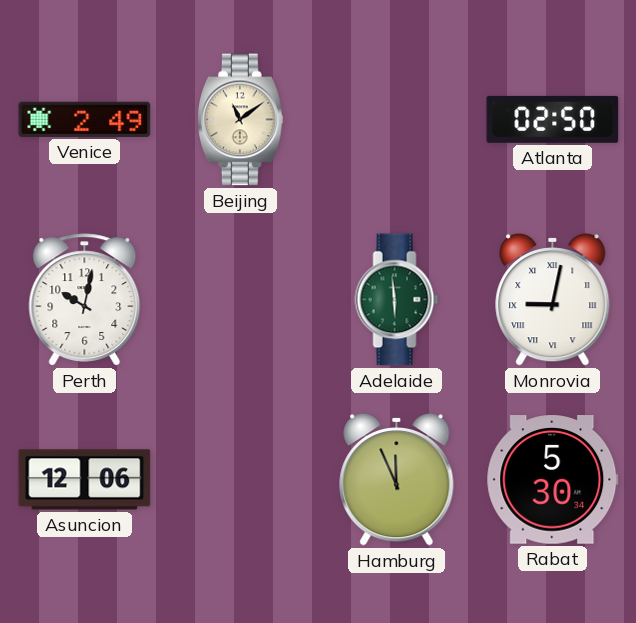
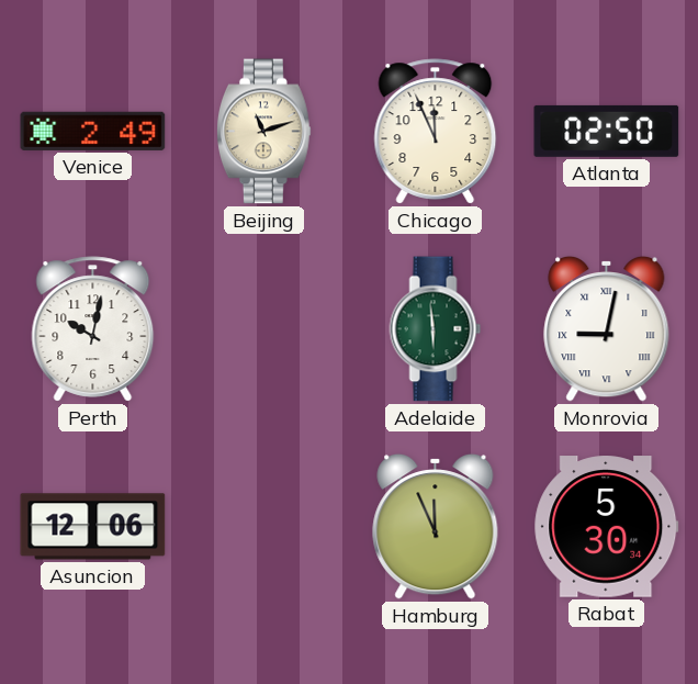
Beijing: 11:09 -> 11:12
Chicago: none -> 11:56
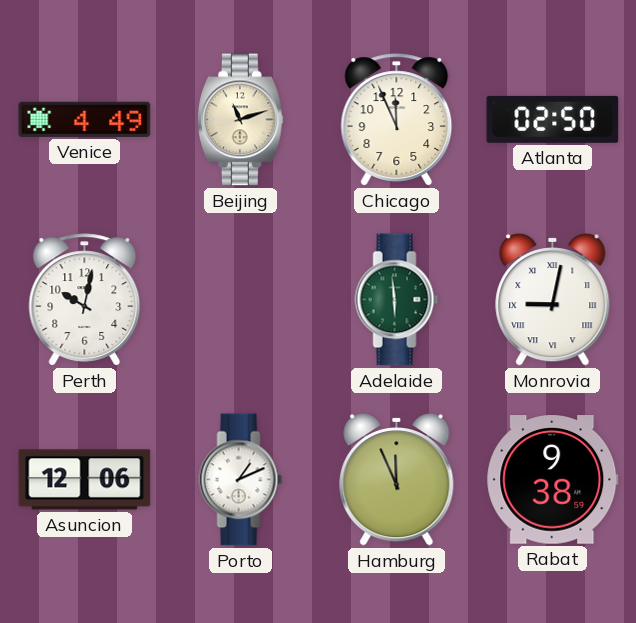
Venice: 2:49 -> 4:49
Porto: none -> 1:11
Rabat: 5:30 -> 9:38
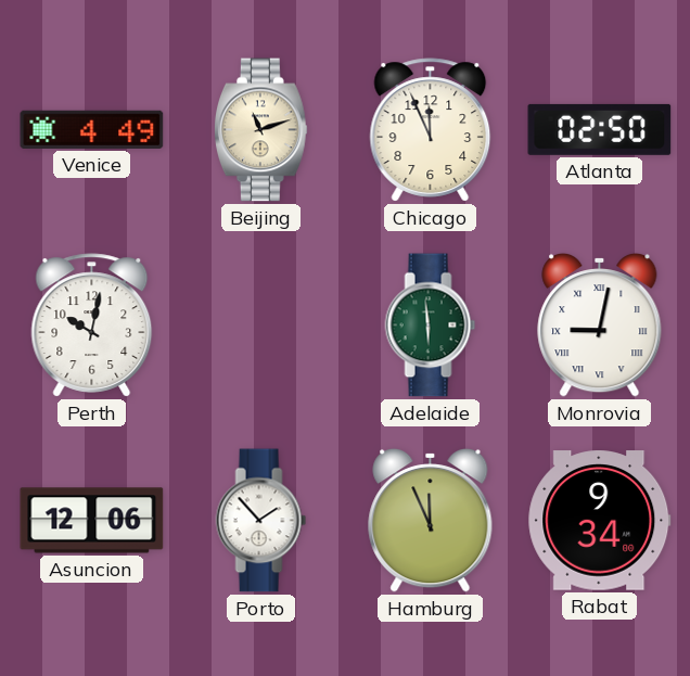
Porto: 1:11 -> 1:53
Rabat: 9:38 -> 9:34
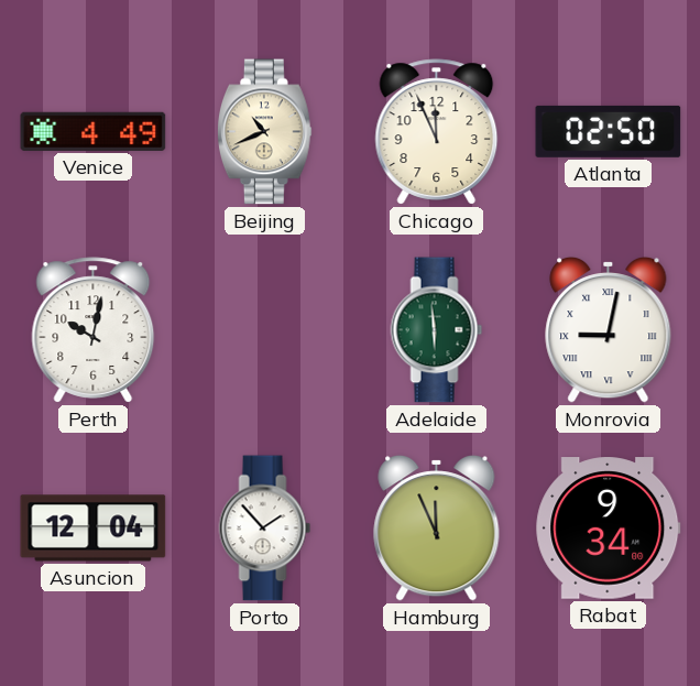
Beijing: 11:12 -> 10:41
Asuncion: 12:06 -> 12:04
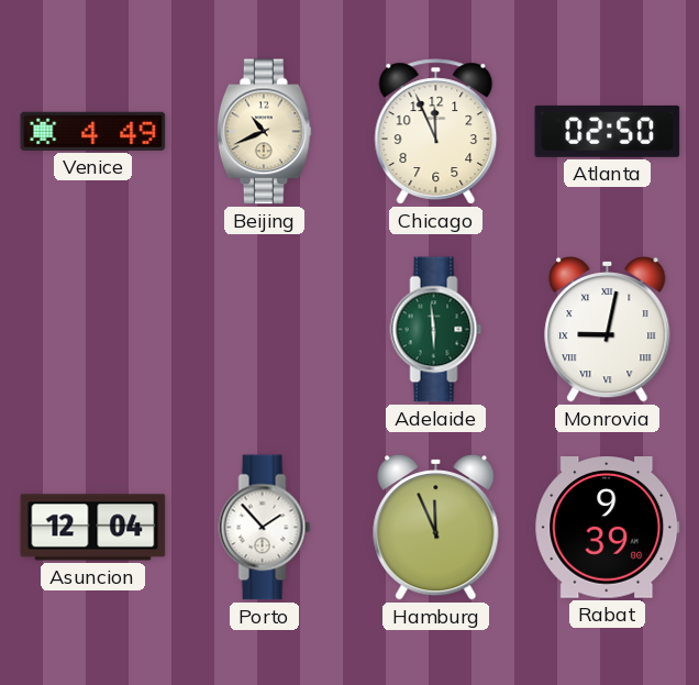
Perth: 10:02 -> none
Rabat: 9:34 -> 9:39
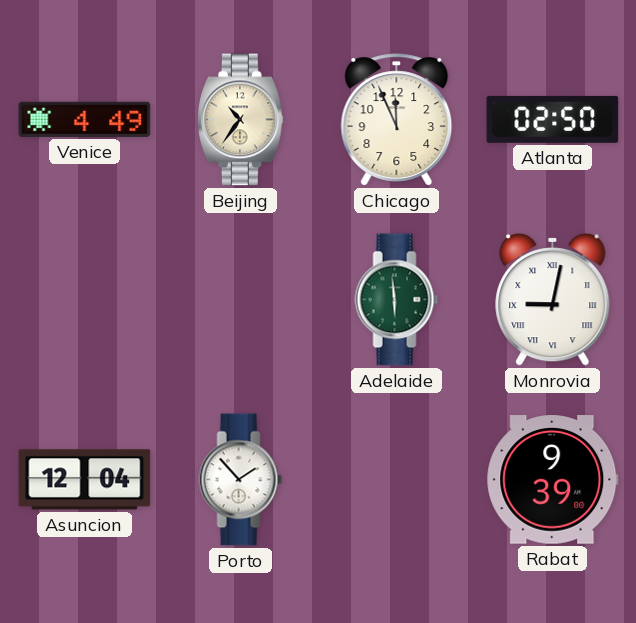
Beijing: 10:41 -> 10:36
Hamburg: 11:56 -> none
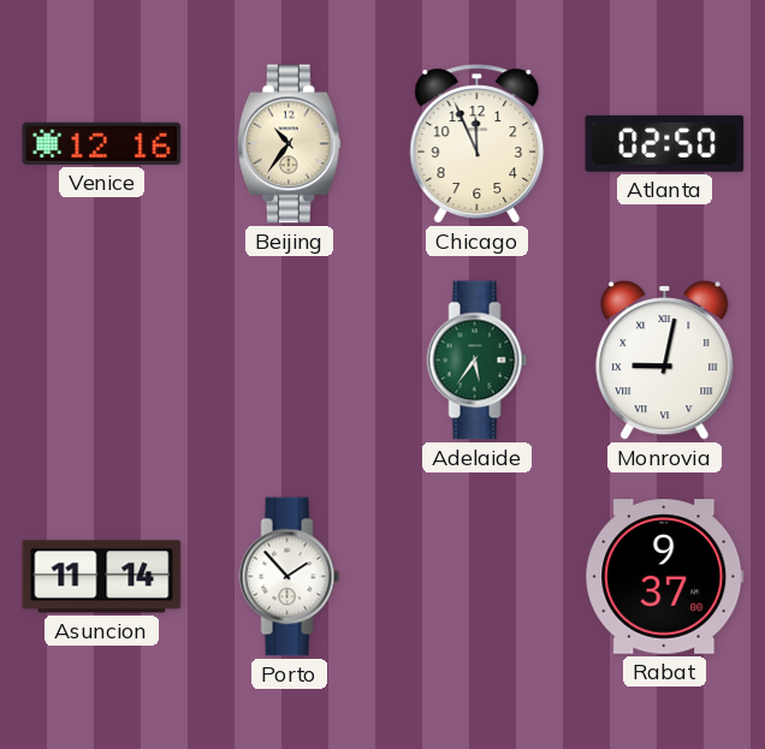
Venice: 4:49 -> 12:16
Adelaide: 5:59 -> 5:36
Asuncion: 12:04 -> 11:14
Rabat: 9:39 -> 9:37
